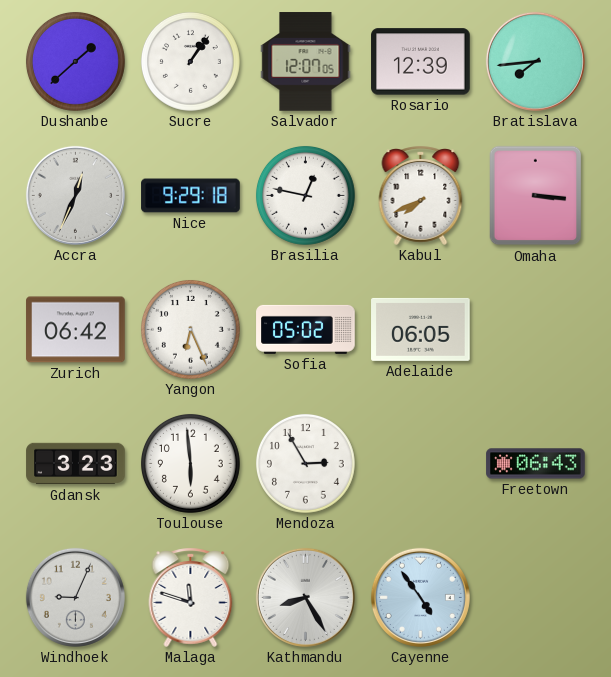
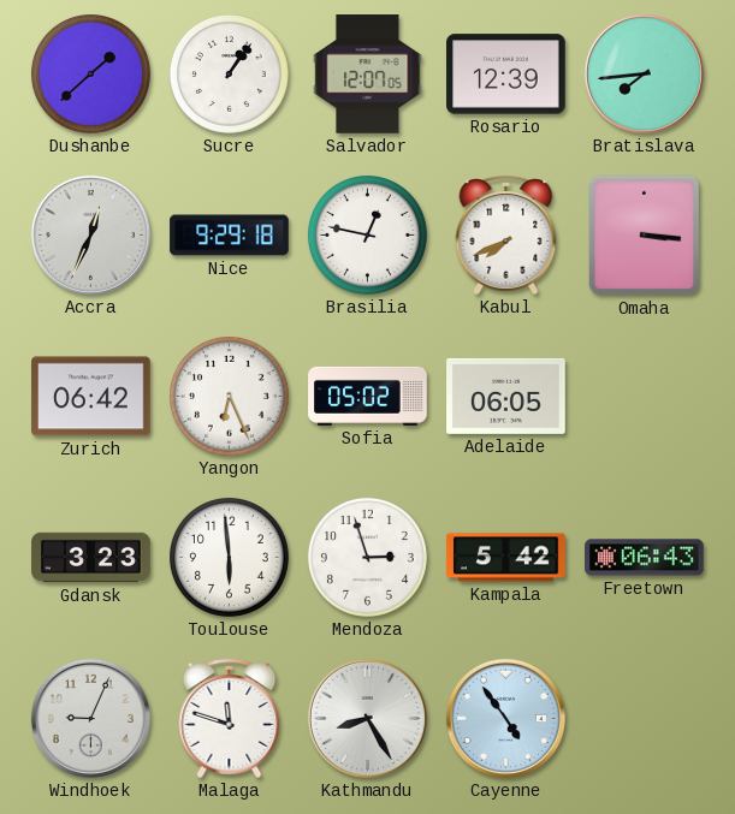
Mendoza: 2:55 -> 2:57
Kampala: none -> 5:42
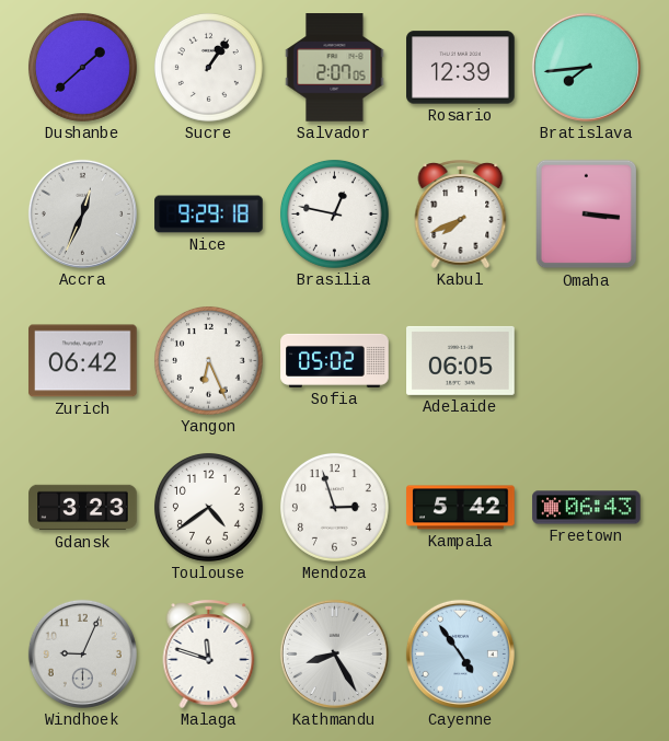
Salvador: 12:07 -> 2:07
Toulouse: 5:59 -> 4:39
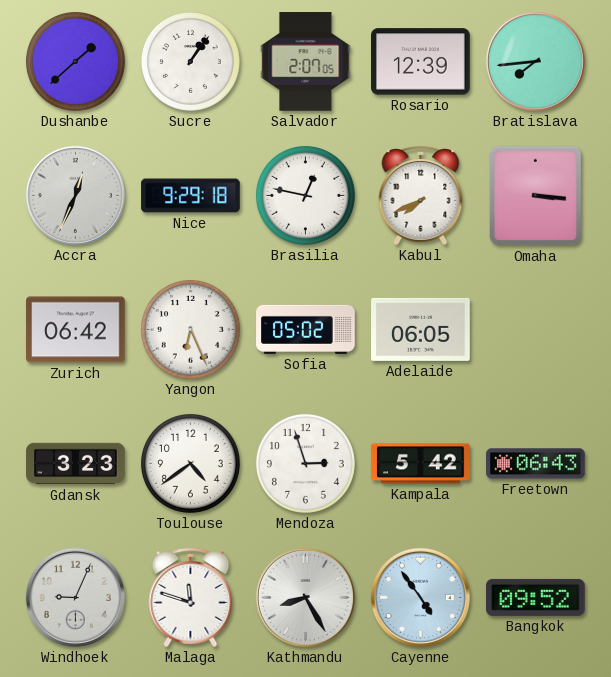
Bangkok: none -> 09:52
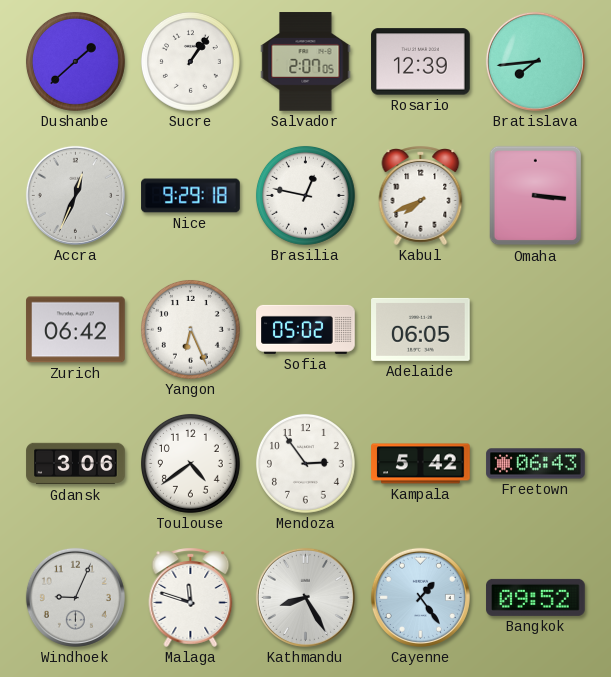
Gdansk: 3:23 -> 3:06
Mendoza: 2:57 -> 2:54
Cayenne: 4:54 -> 1:24
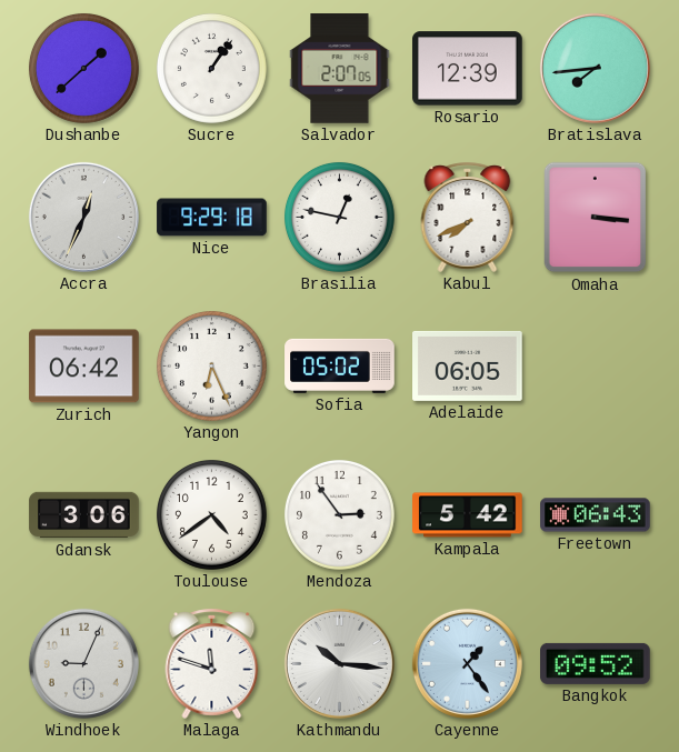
Kathmandu: 8:25 -> 10:16
